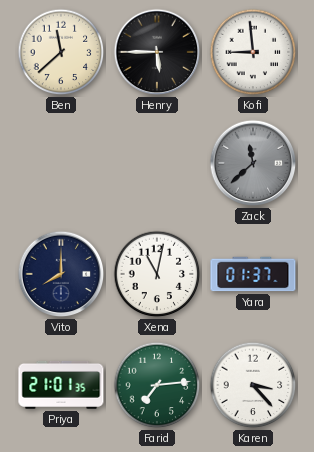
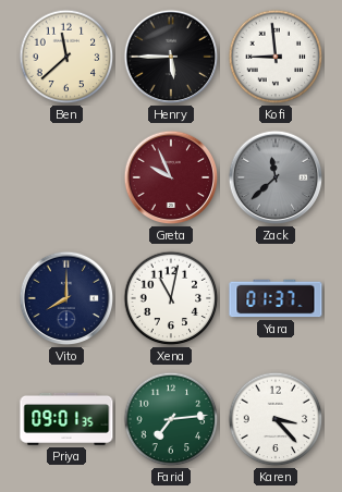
Greta: none -> 9:56
Priya: 21:01 -> 09:01
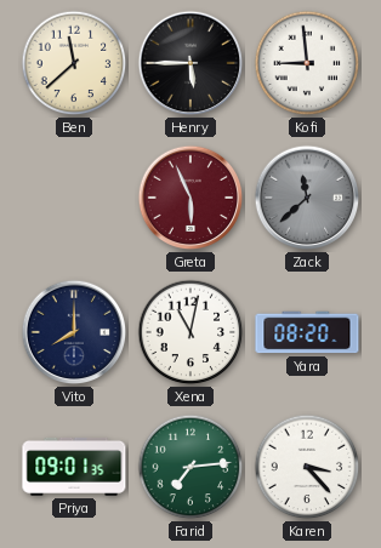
Greta: 9:56 -> 5:56
Yara: 01:37 -> 08:20
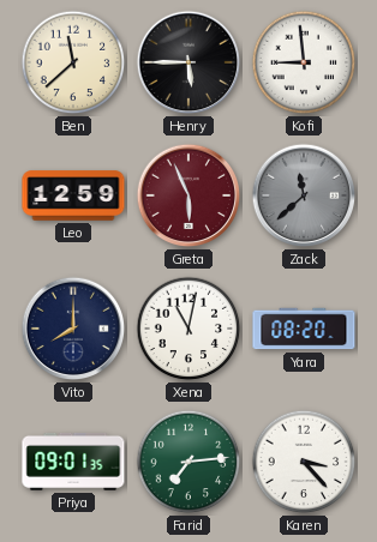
Leo: none -> 12:59
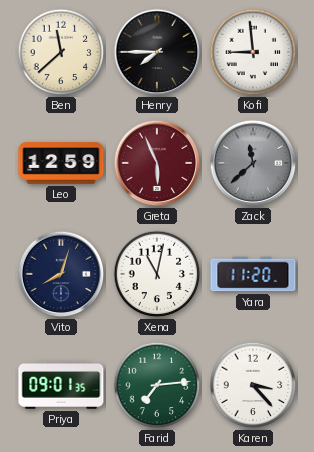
Henry: 5:45 -> 7:45
Vito: 8:00 -> 8:03
Yara: 08:20 -> 11:20
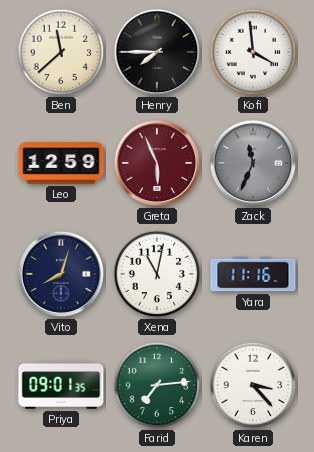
Kofi: 8:59 -> 3:59
Zack: 11:38 -> 11:34
Yara: 11:20 -> 11:16
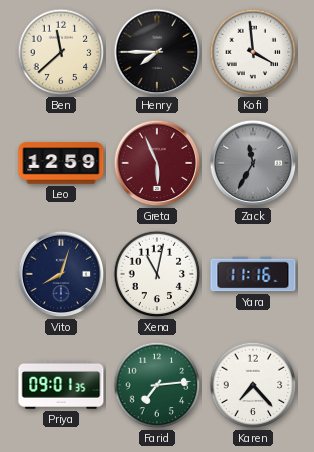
Zack: 11:34 -> 11:35
Karen: 3:23 -> 7:23
